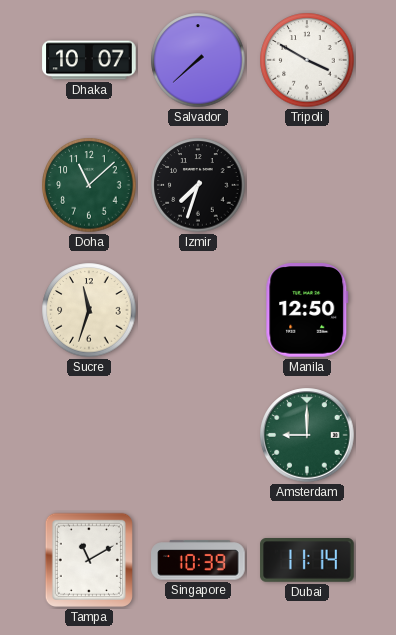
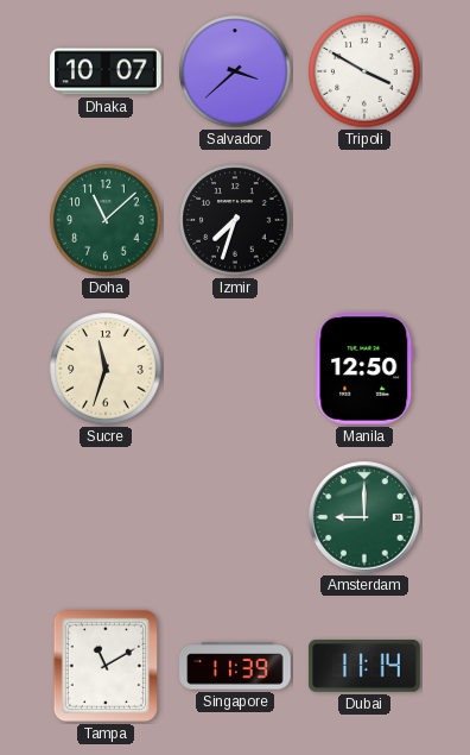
Salvador: 7:38 -> 3:38
Singapore: 10:39 -> 11:39
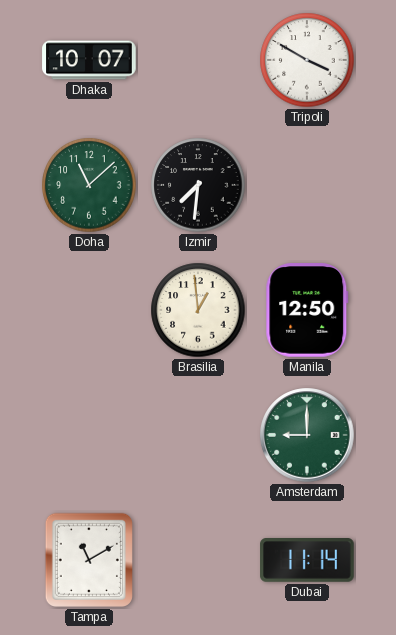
Salvador: 3:38 -> none
Izmir: 7:33 -> 7:31
Sucre: 11:33 -> none
Brasilia: none -> 12:59
Singapore: 11:39 -> none
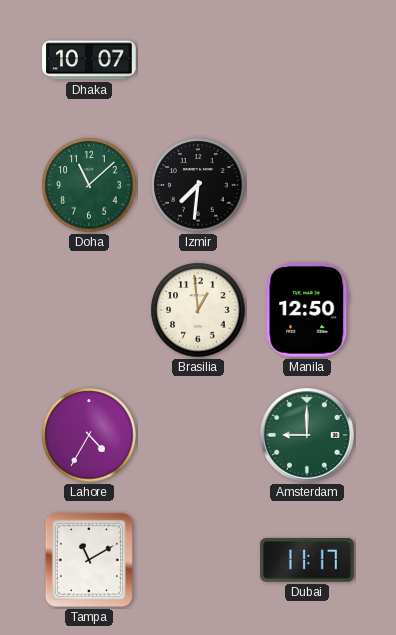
Tripoli: 3:50 -> none
Lahore: none -> 4:35
Dubai: 11:14 -> 11:17
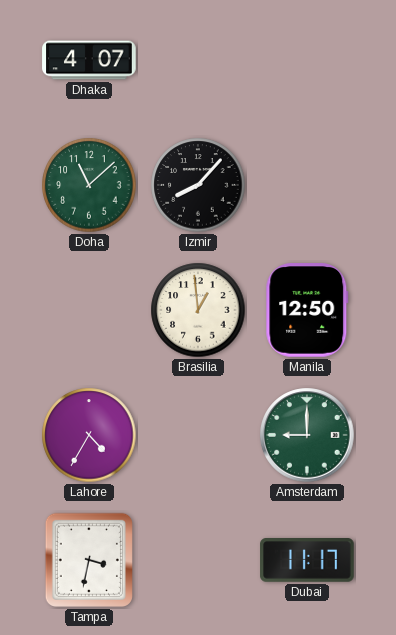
Dhaka: 10:07 -> 4:07
Izmir: 7:31 -> 8:07
Tampa: 11:10 -> 3:32
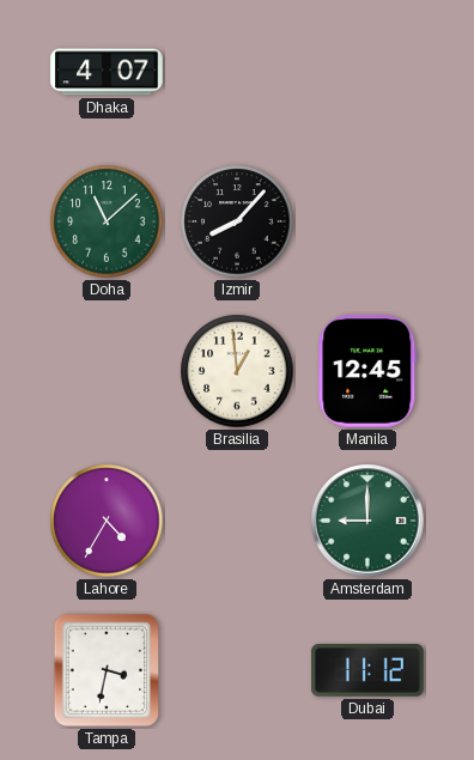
Manila: 12:50 -> 12:45
Dubai: 11:17 -> 11:12
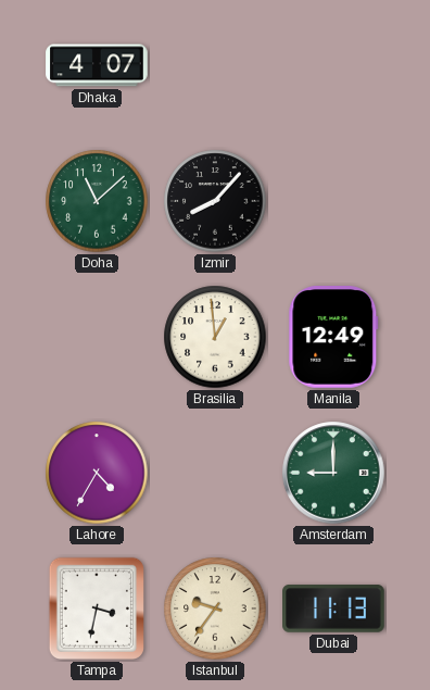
Manila: 12:45 -> 12:49
Istanbul: none -> 9:36
Dubai: 11:12 -> 11:13
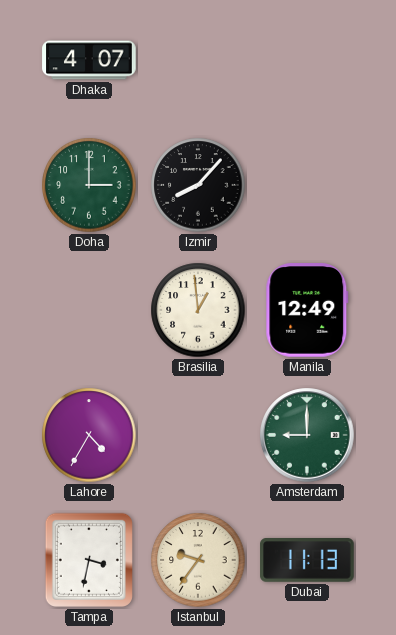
Doha: 11:08 -> 3:00
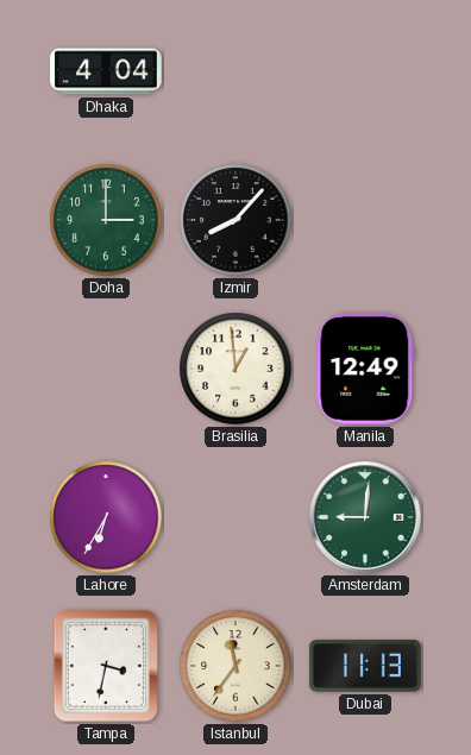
Dhaka: 4:07 -> 4:04
Lahore: 4:35 -> 6:35
Amsterdam: 9:00 -> 9:01
Istanbul: 9:36 -> 11:36
